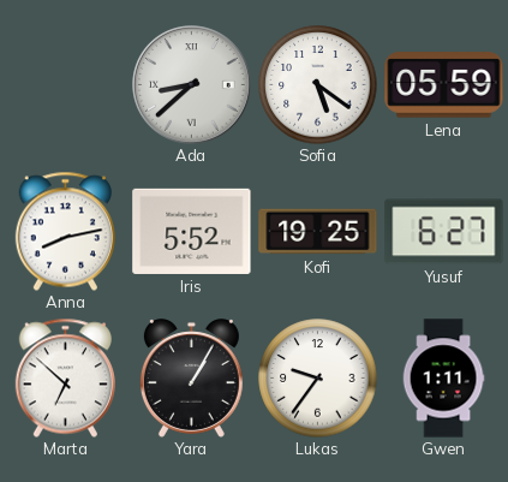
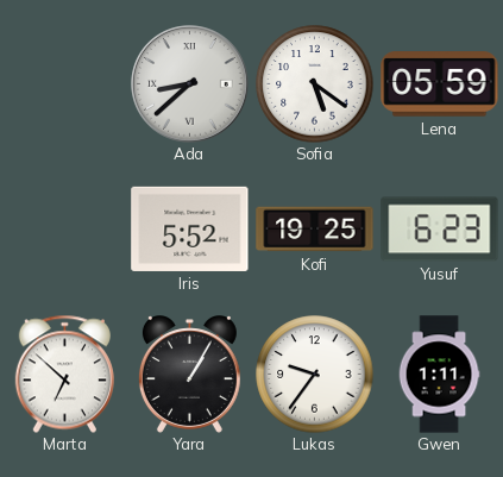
Anna: 8:13 -> none
Yusuf: 6:27 -> 6:23
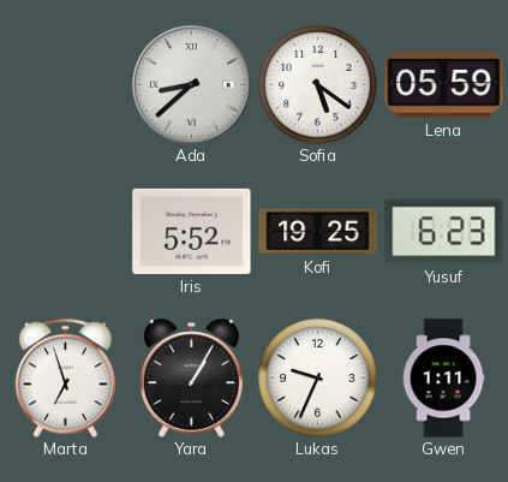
Marta: 6:52 -> 6:57
Lukas: 9:36 -> 9:34
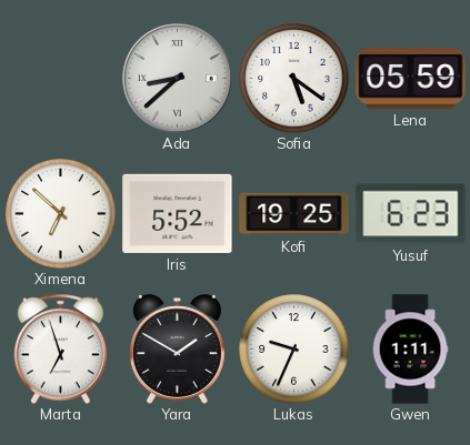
Ximena: none -> 6:52
Yara: 1:05 -> 1:50
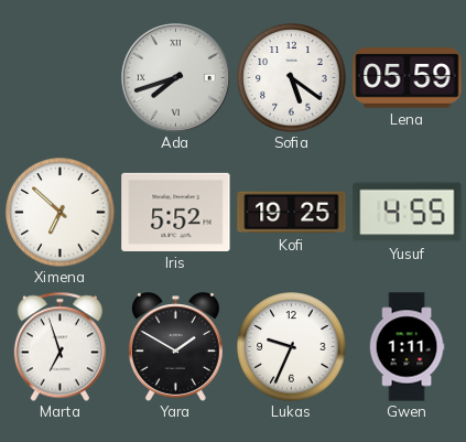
Ada: 8:38 -> 7:42
Yusuf: 6:23 -> 4:55
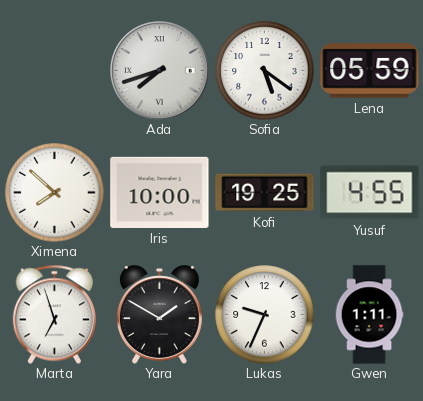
Ximena: 6:52 -> 7:52
Iris: 5:52 -> 10:00
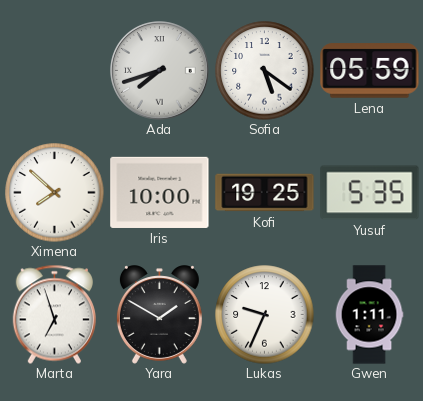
Yusuf: 4:55 -> 5:35
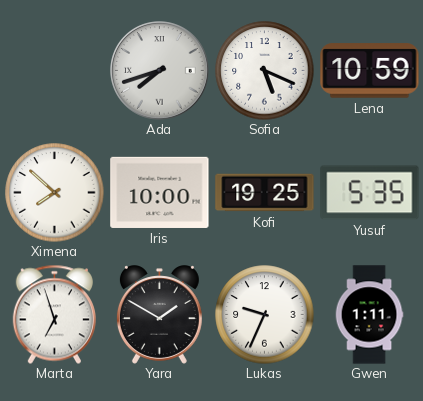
Sofia: 5:21 -> 5:19
Lena: 05:59 -> 10:59
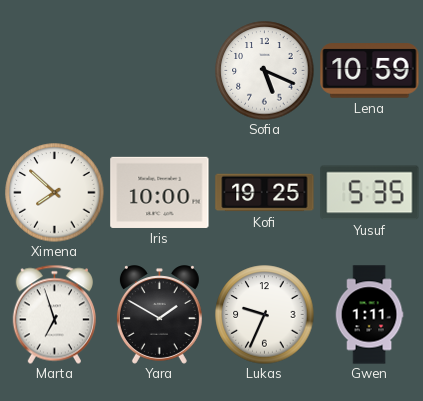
Ada: 7:42 -> none
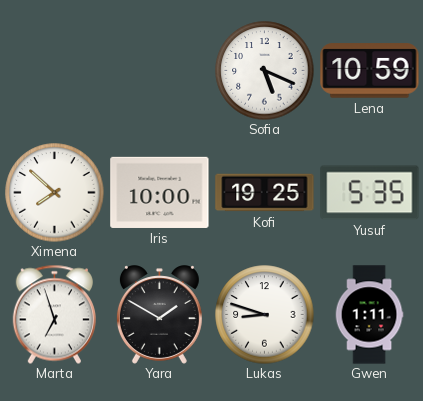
Lukas: 9:34 -> 8:48
